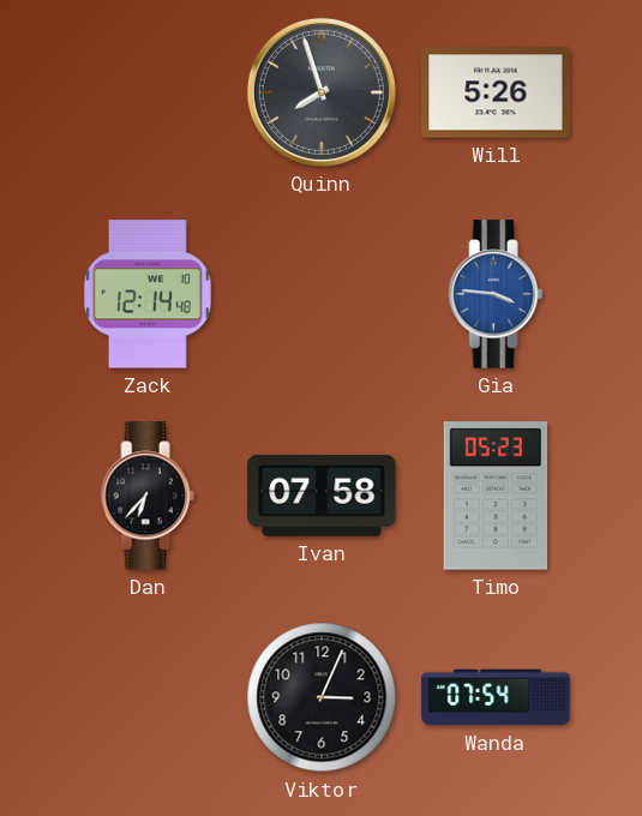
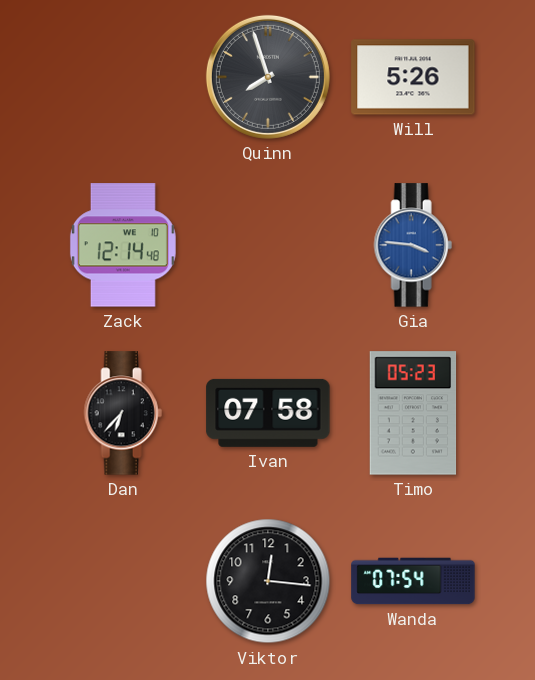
Viktor: 3:04 -> 12:16
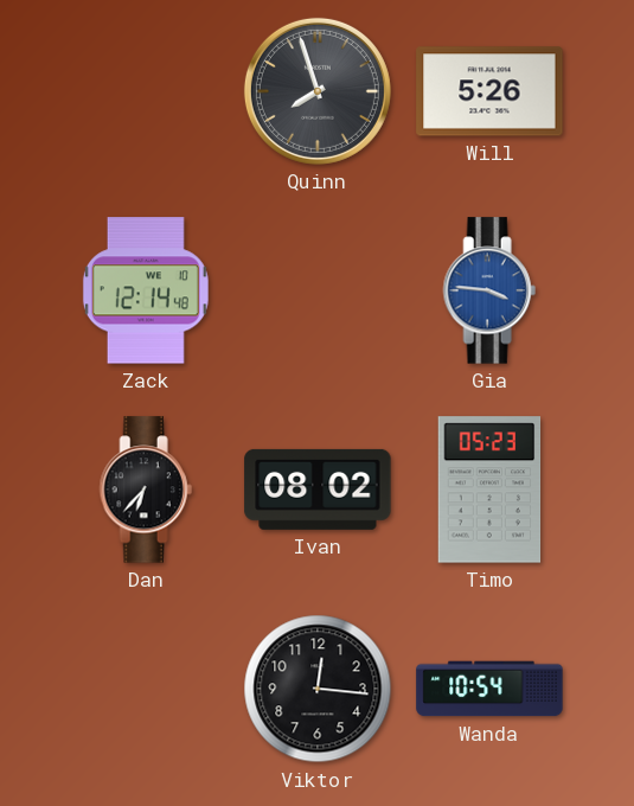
Ivan: 07:58 -> 08:02
Wanda: 07:54 -> 10:54
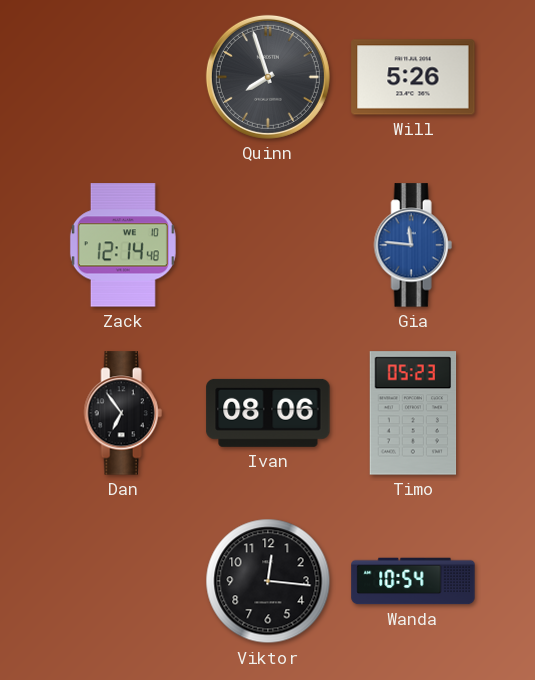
Gia: 3:46 -> 11:46
Dan: 6:37 -> 6:54
Ivan: 08:02 -> 08:06
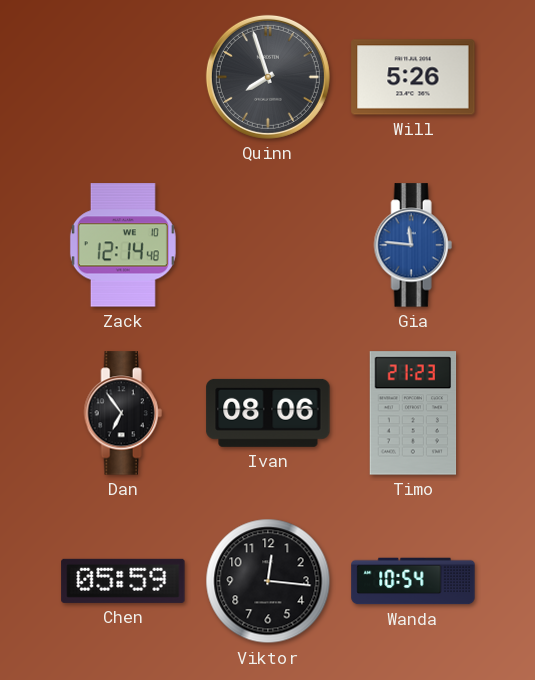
Timo: 05:23 -> 21:23
Chen: none -> 05:59
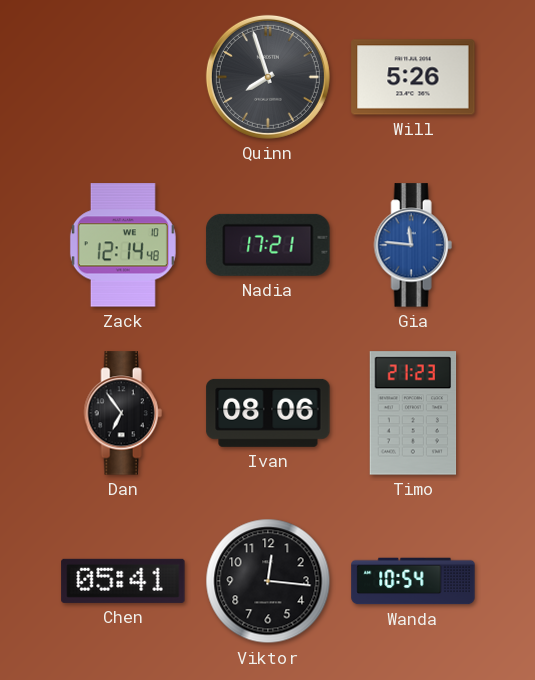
Nadia: none -> 17:21
Chen: 05:59 -> 05:41
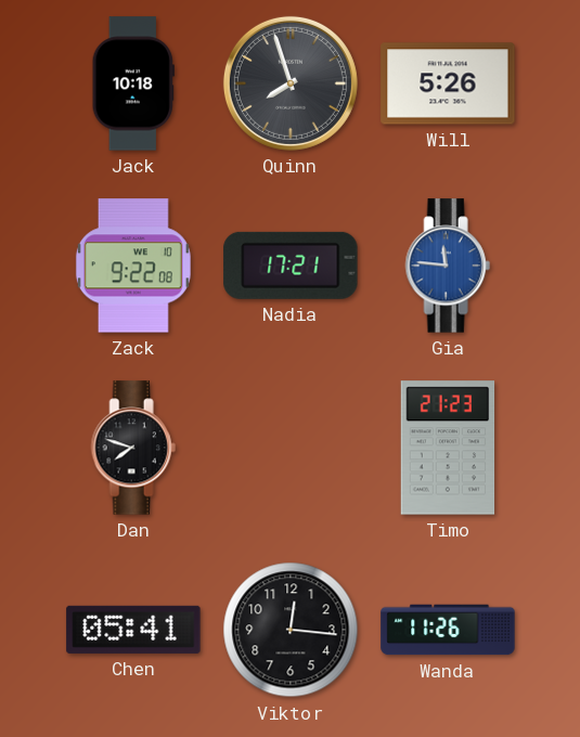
Jack: none -> 10:18
Zack: 12:14 -> 9:22
Dan: 6:54 -> 7:48
Ivan: 08:06 -> none
Wanda: 10:54 -> 11:26
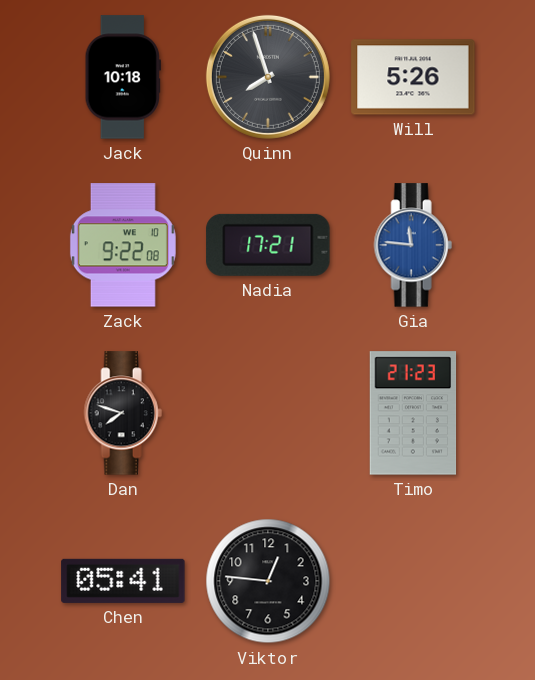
Viktor: 12:16 -> 12:46
Wanda: 11:26 -> none
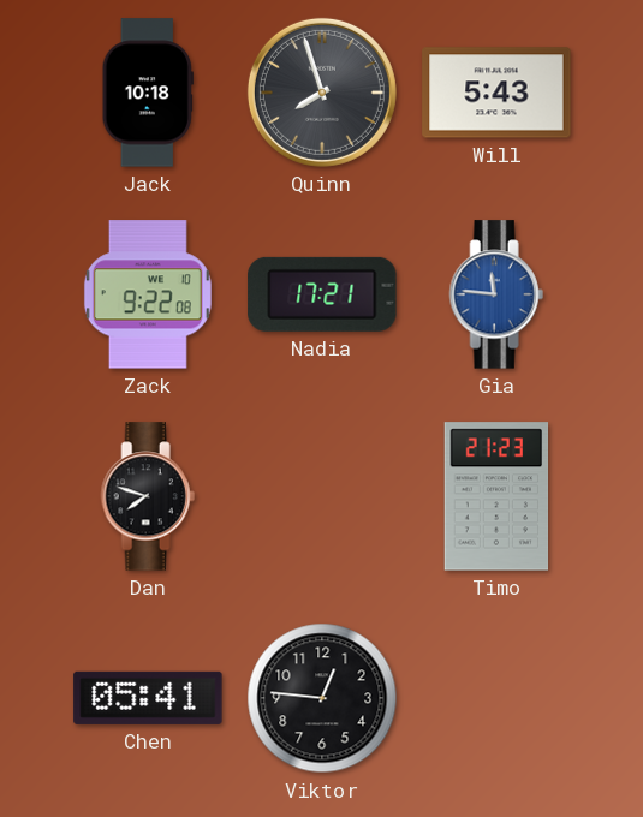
Will: 5:26 -> 5:43
